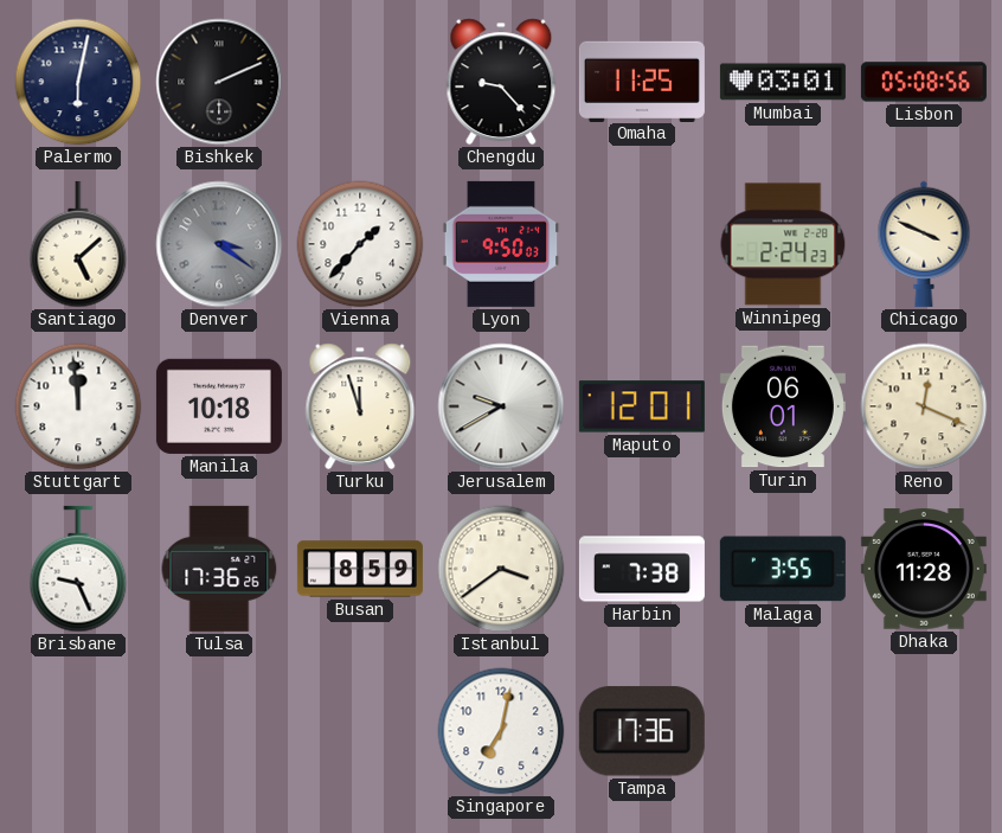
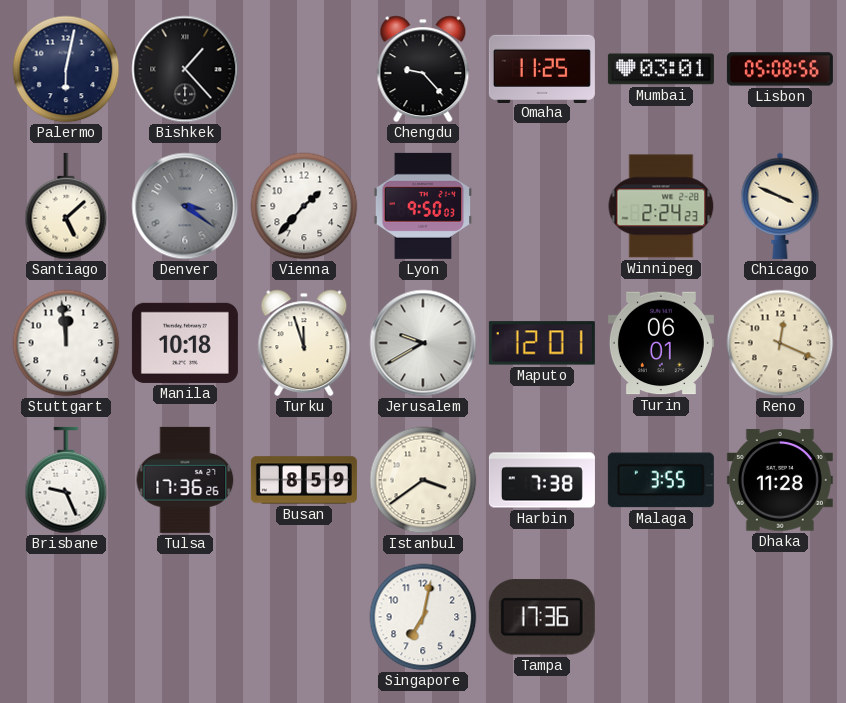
Bishkek: 2:11 -> 1:23
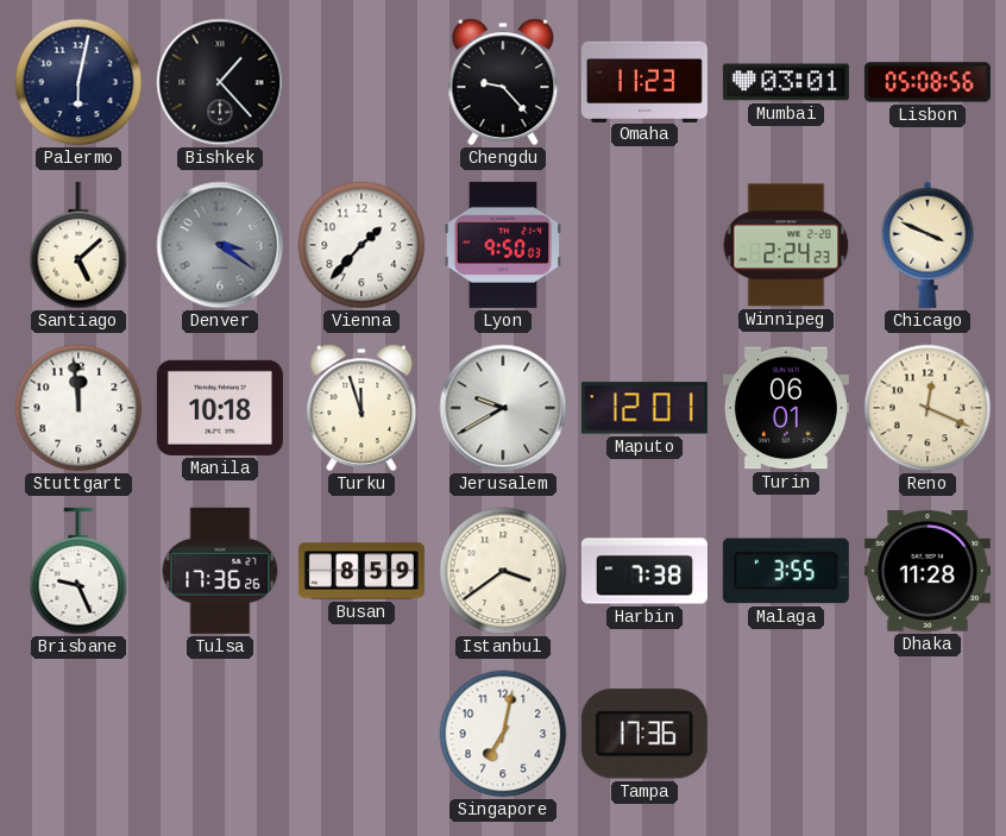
Omaha: 11:25 -> 11:23
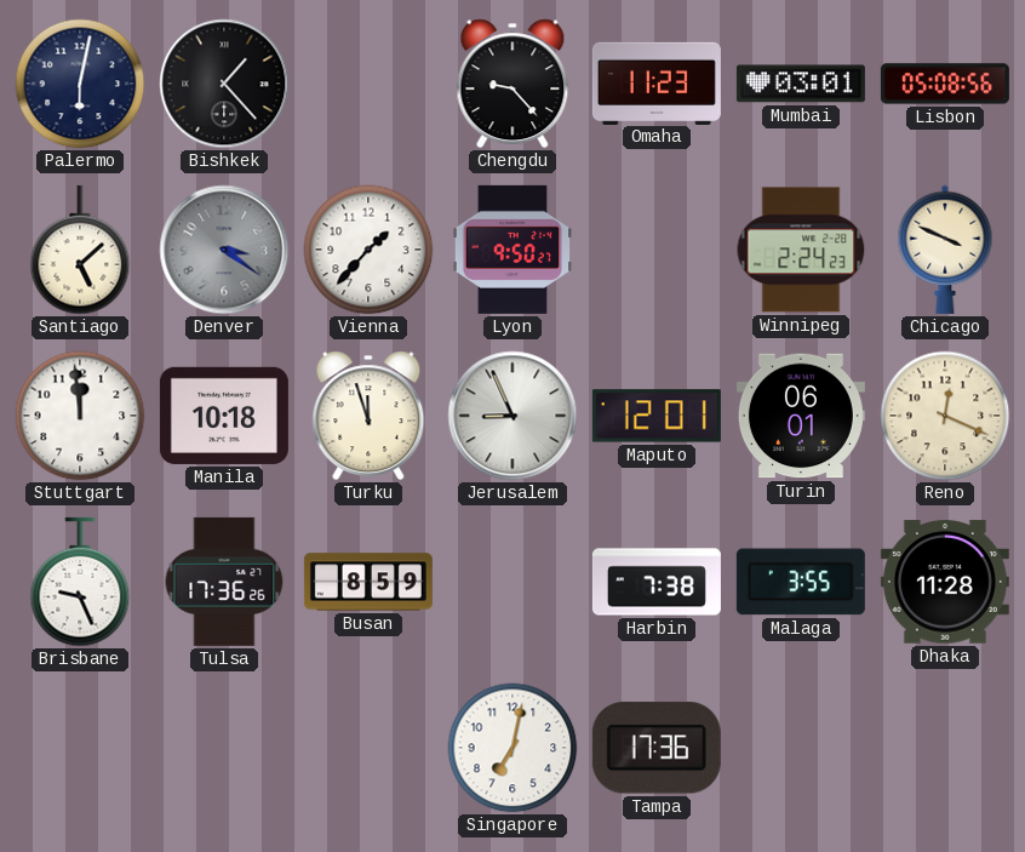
Lyon: 9:50:03 -> 9:50:27
Jerusalem: 9:40 -> 8:56
Istanbul: 3:39 -> none
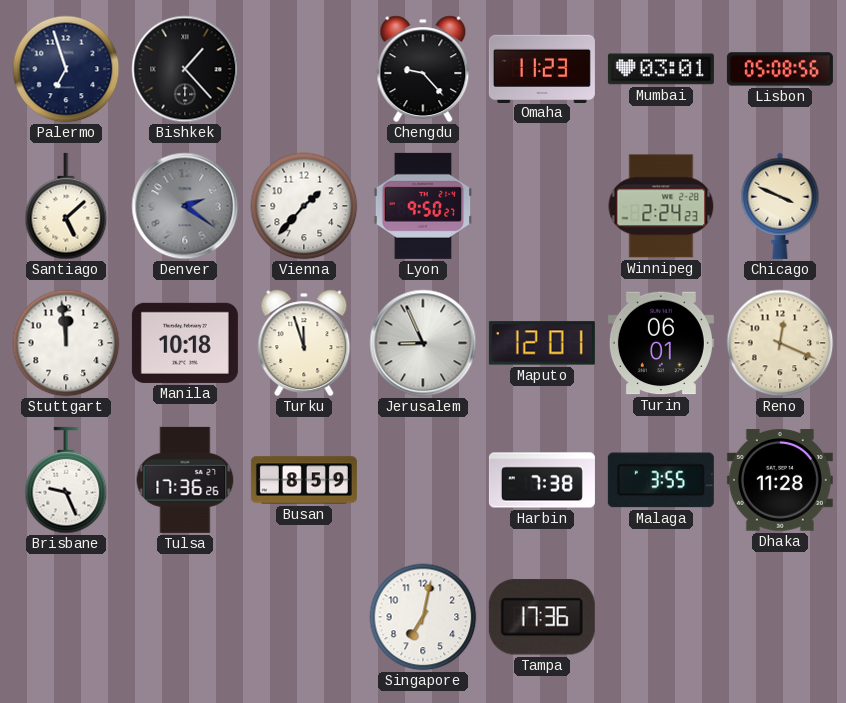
Palermo: 6:02 -> 6:57
Denver: 3:21 -> 2:21
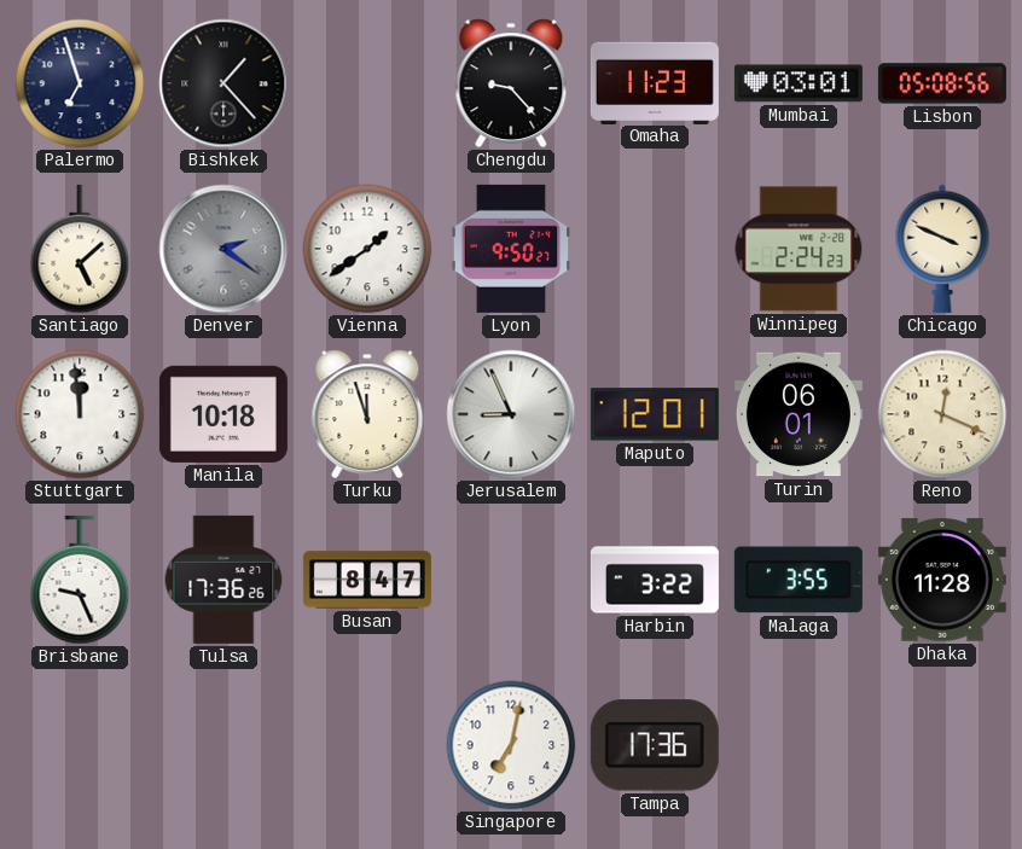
Vienna: 1:37 -> 1:39
Busan: 8:59 -> 8:47
Harbin: 7:38 -> 3:22
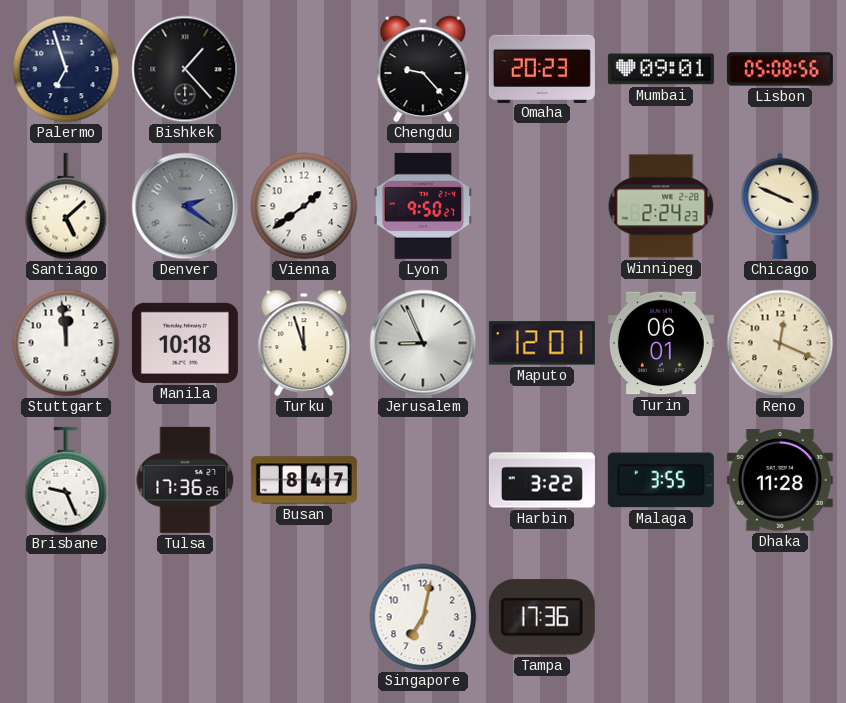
Omaha: 11:23 -> 20:23
Mumbai: 03:01 -> 09:01
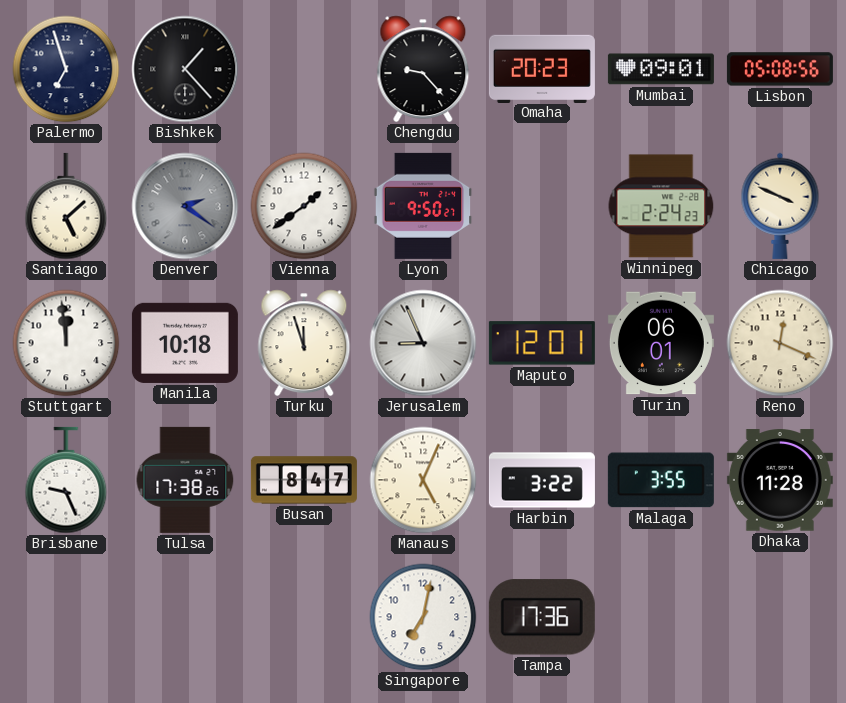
Tulsa: 17:36 -> 17:38
Manaus: none -> 5:04
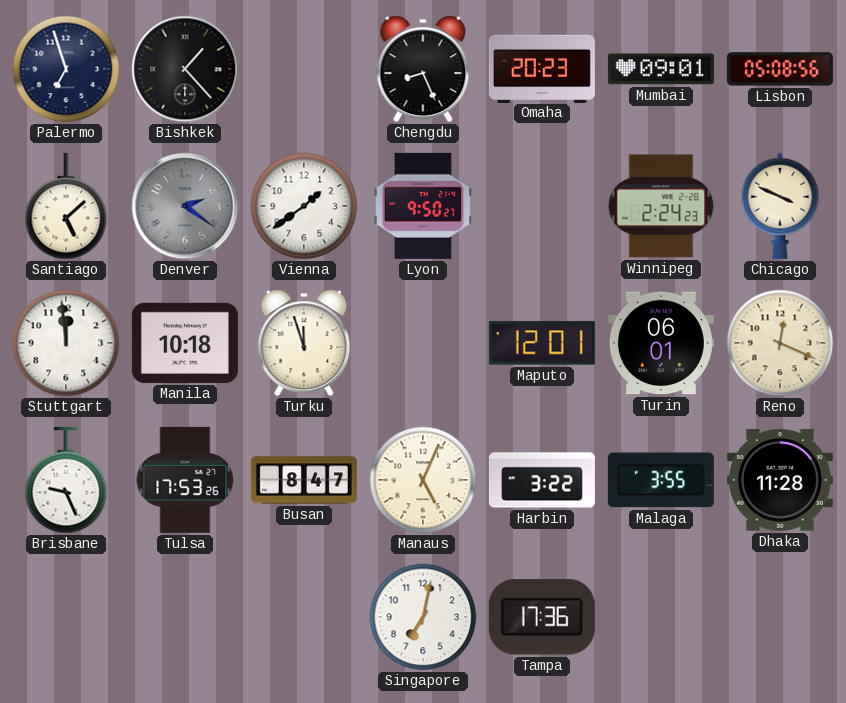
Chengdu: 9:23 -> 8:26
Jerusalem: 8:56 -> none
Tulsa: 17:38 -> 17:53
